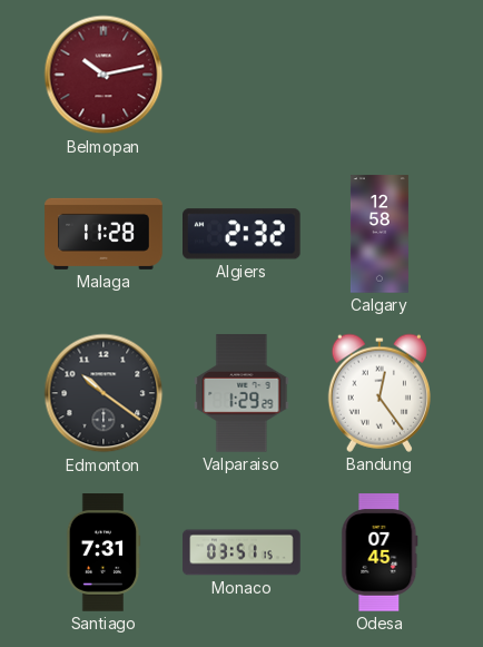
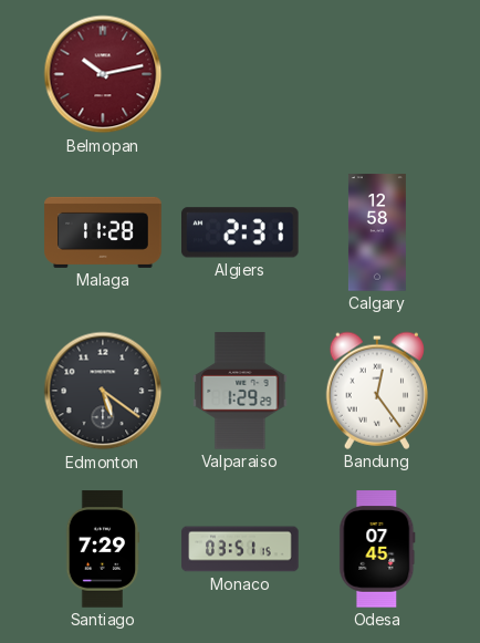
Algiers: 2:32 -> 2:31
Edmonton: 10:21 -> 5:21
Santiago: 7:31 -> 7:29
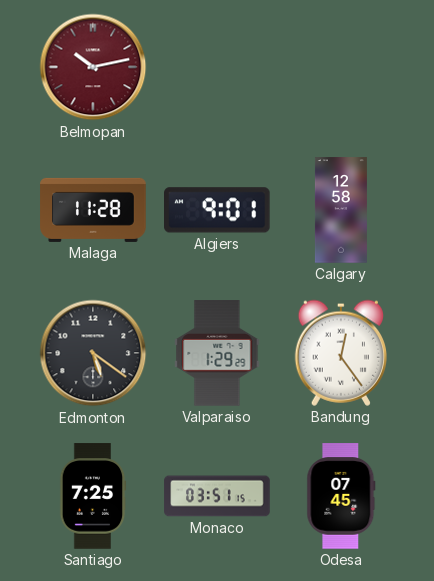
Algiers: 2:31 -> 9:01
Santiago: 7:29 -> 7:25
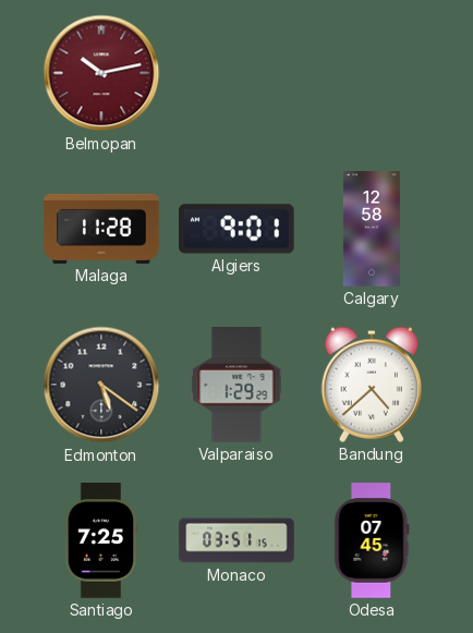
Bandung: 12:24 -> 4:38
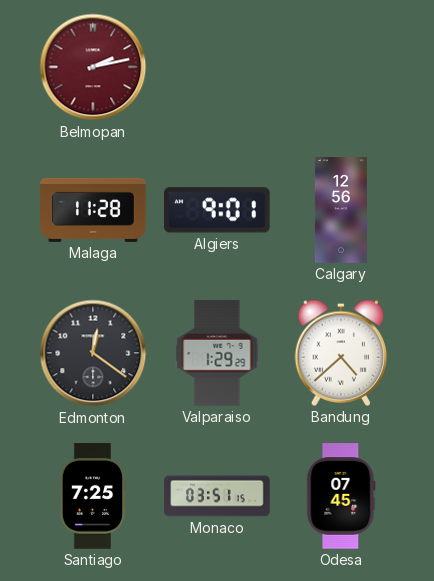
Belmopan: 10:13 -> 2:13
Calgary: 12:58 -> 12:56
Edmonton: 5:21 -> 12:21
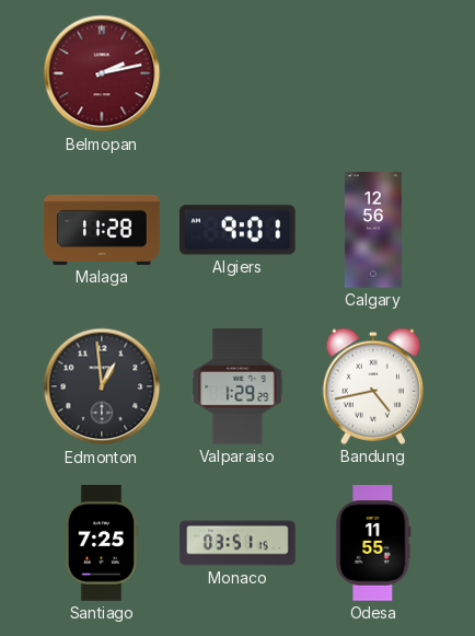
Edmonton: 12:21 -> 12:59
Bandung: 4:38 -> 4:43
Odesa: 07:45 -> 11:55
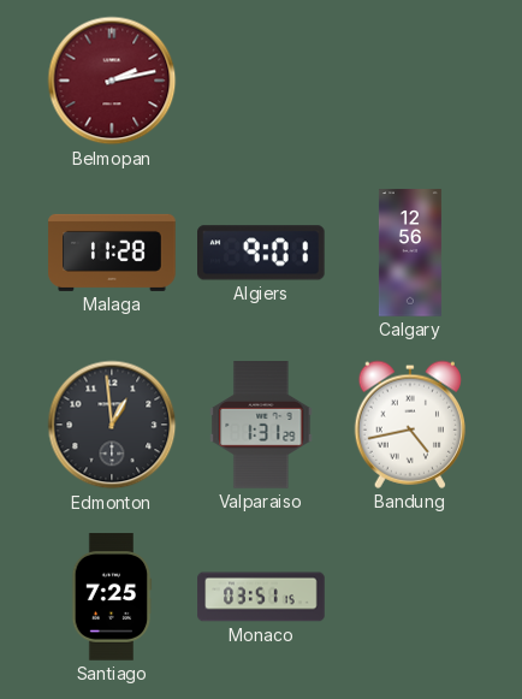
Valparaiso: 1:29 -> 1:31
Odesa: 11:55 -> none
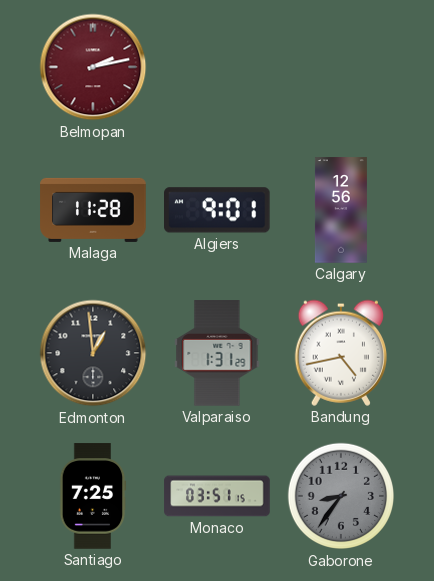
Gaborone: none -> 8:36
